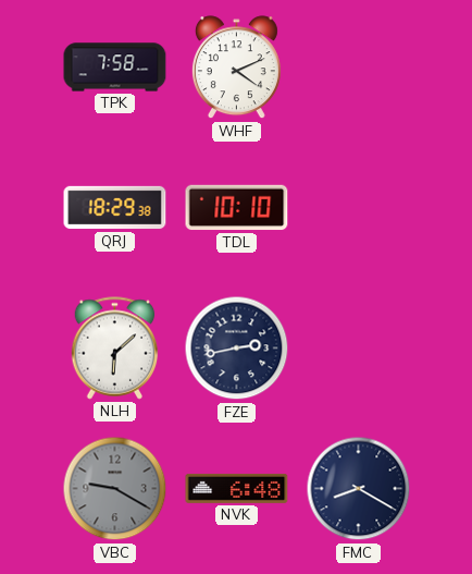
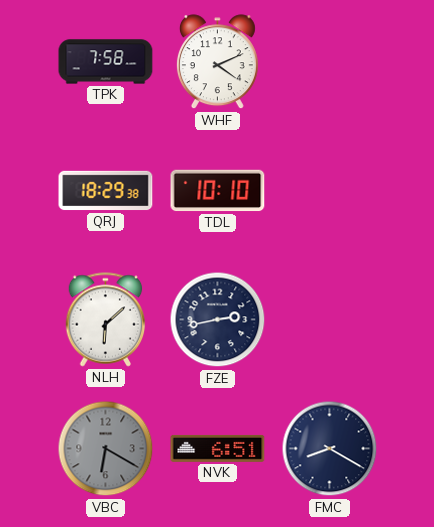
VBC: 9:20 -> 6:20
NVK: 6:48 -> 6:51
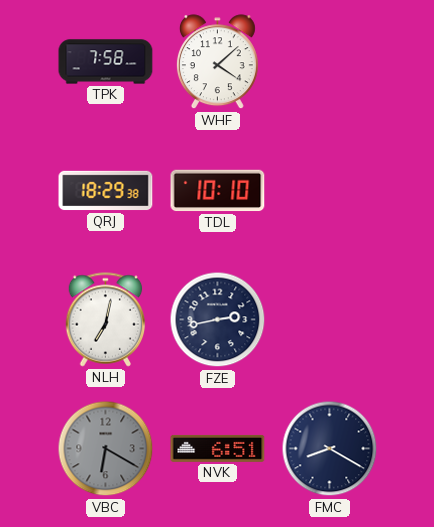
WHF: 4:11 -> 4:08
NLH: 6:08 -> 7:02
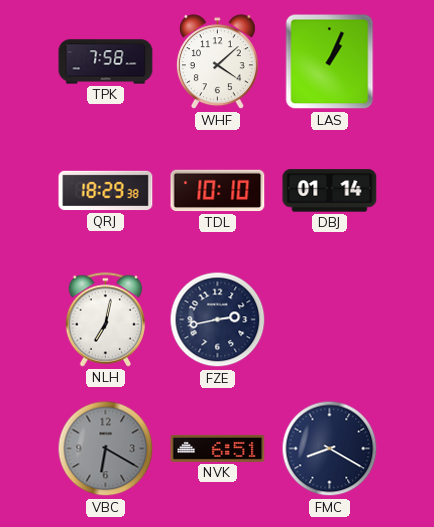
LAS: none -> 1:04
DBJ: none -> 01:14
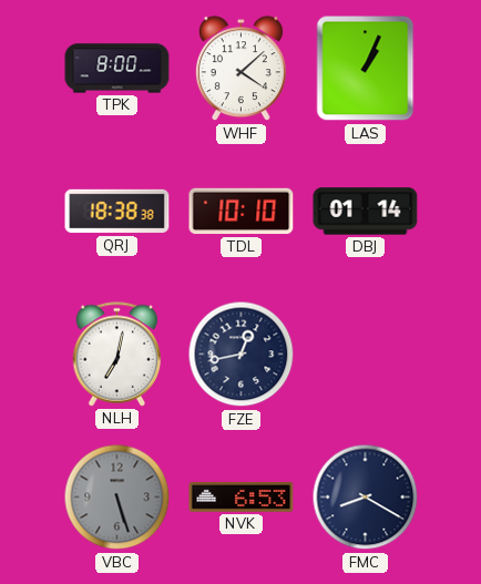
TPK: 7:58 -> 8:00
QRJ: 18:29 -> 18:38
FZE: 2:43 -> 12:43
VBC: 6:20 -> 5:27
NVK: 6:51 -> 6:53
